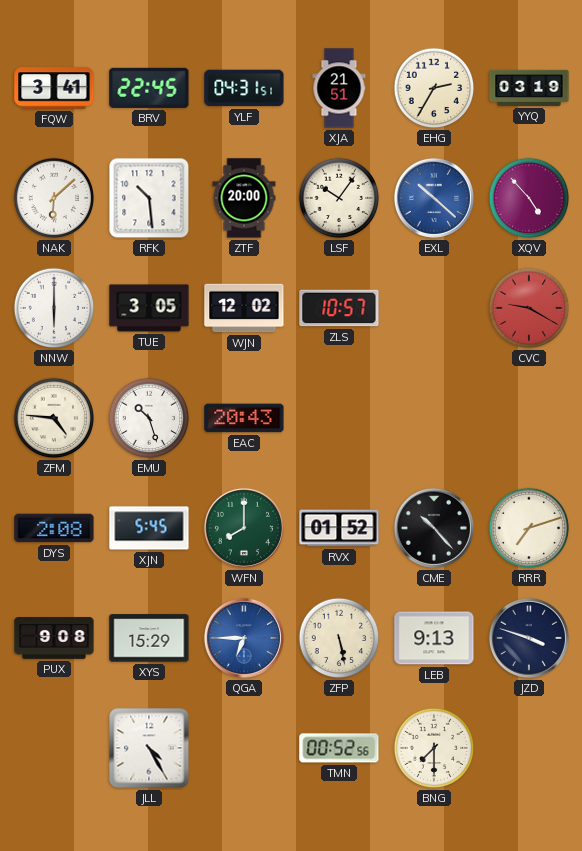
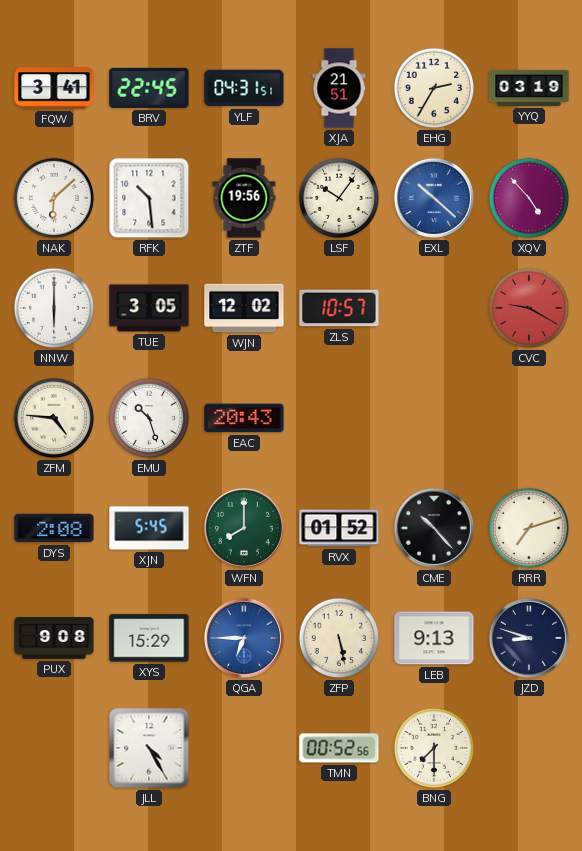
ZTF: 20:00 -> 19:56
JZD: 3:48 -> 8:48
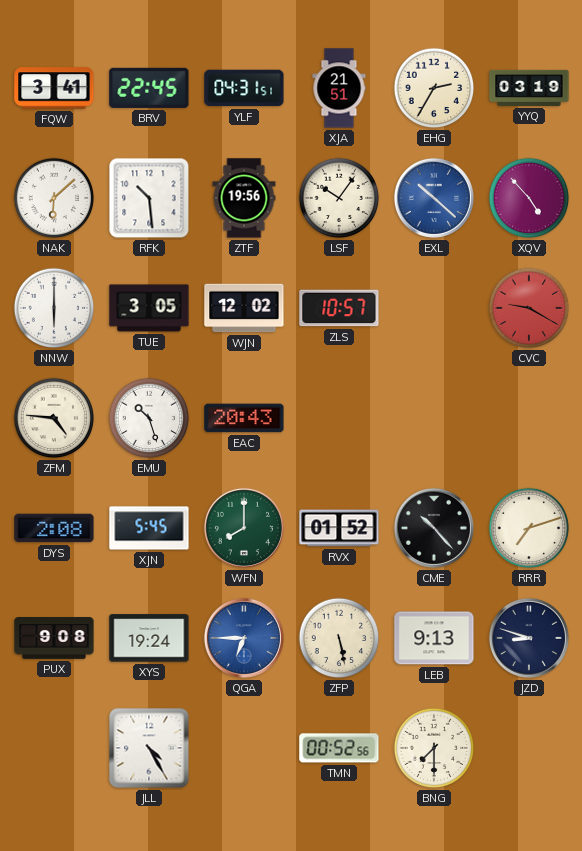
XYS: 15:29 -> 19:24
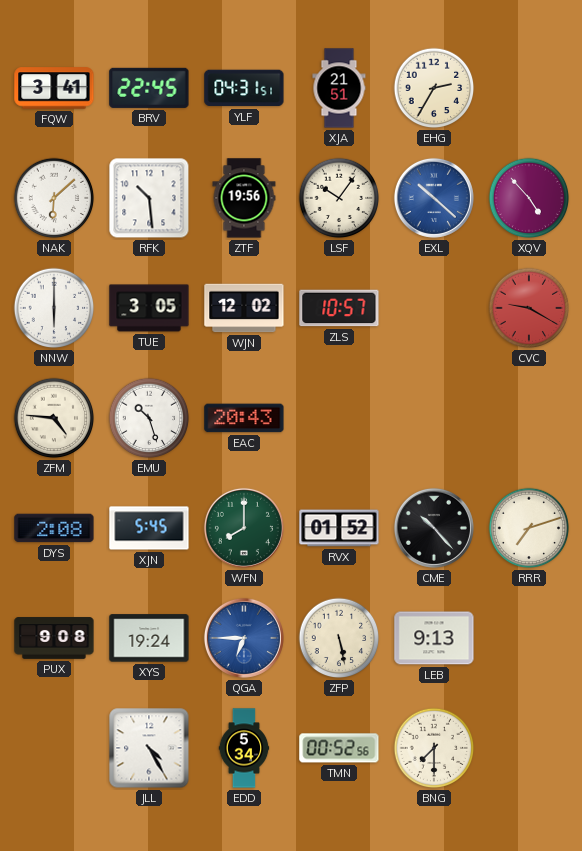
YYQ: 03:19 -> none
JZD: 8:48 -> none
EDD: none -> 5:34
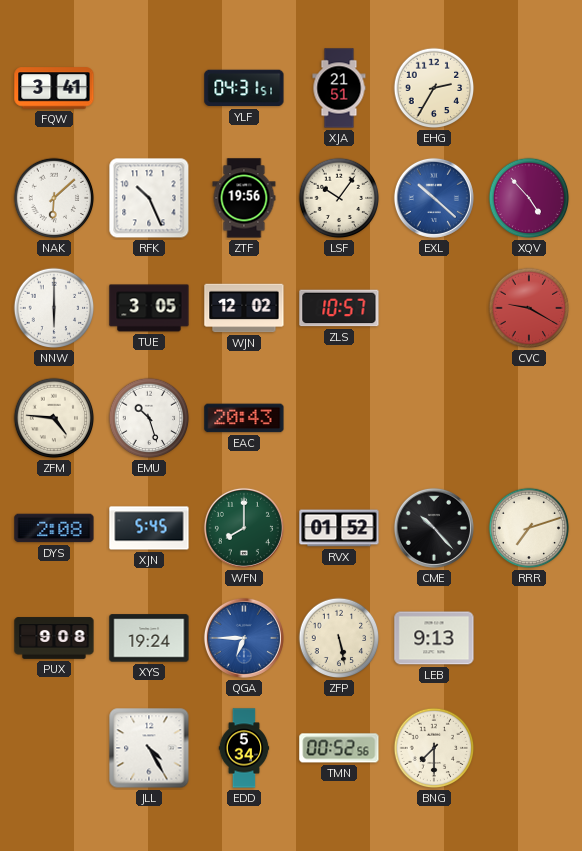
BRV: 22:45 -> none
RFK: 10:29 -> 10:26
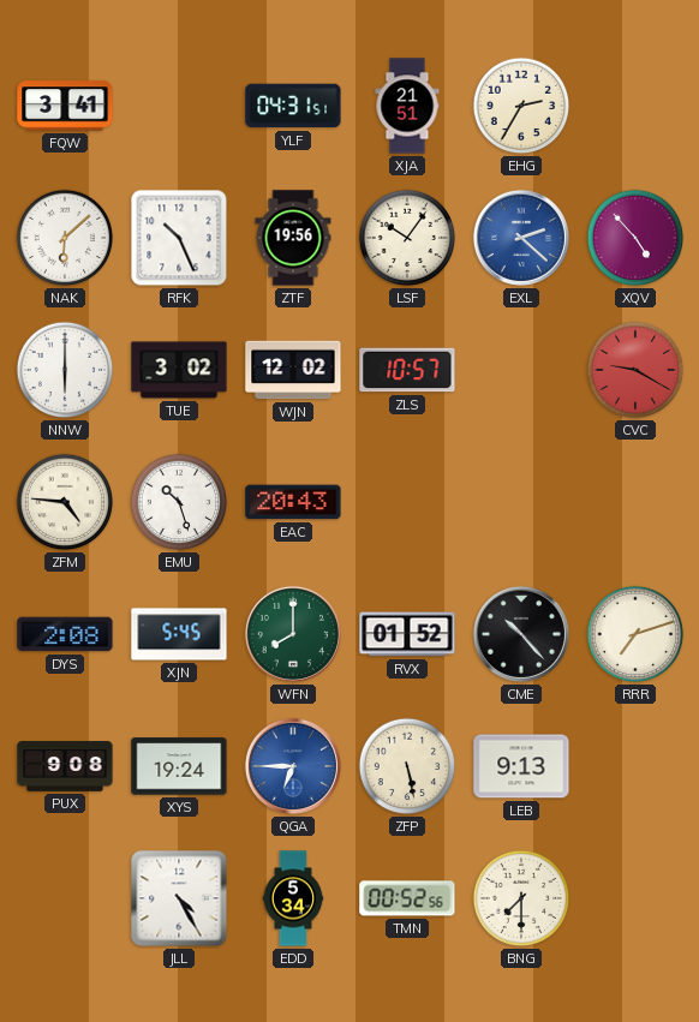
EXL: 10:22 -> 2:22
TUE: 3:05 -> 3:02
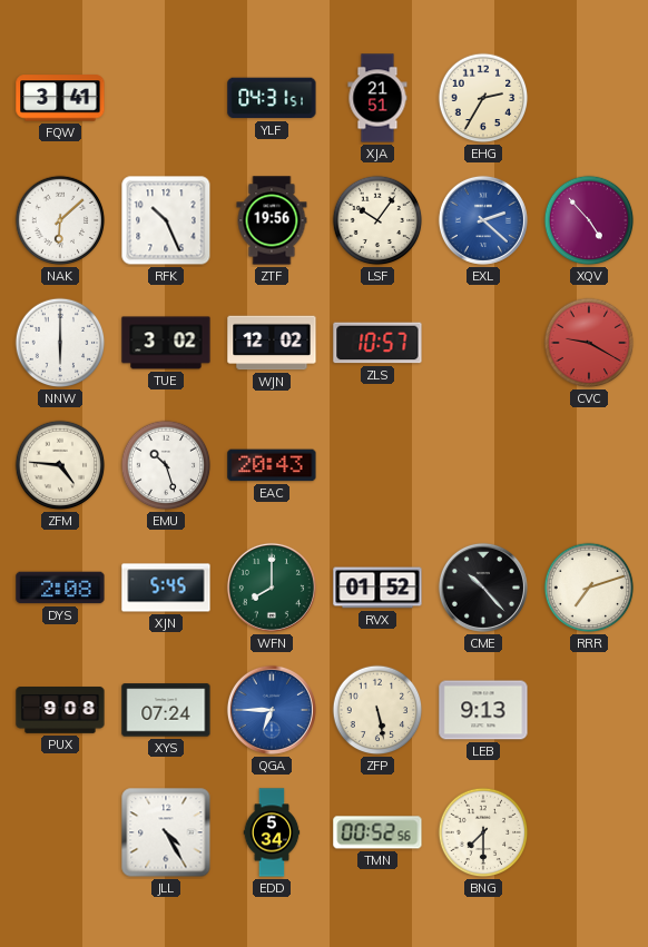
XYS: 19:24 -> 07:24
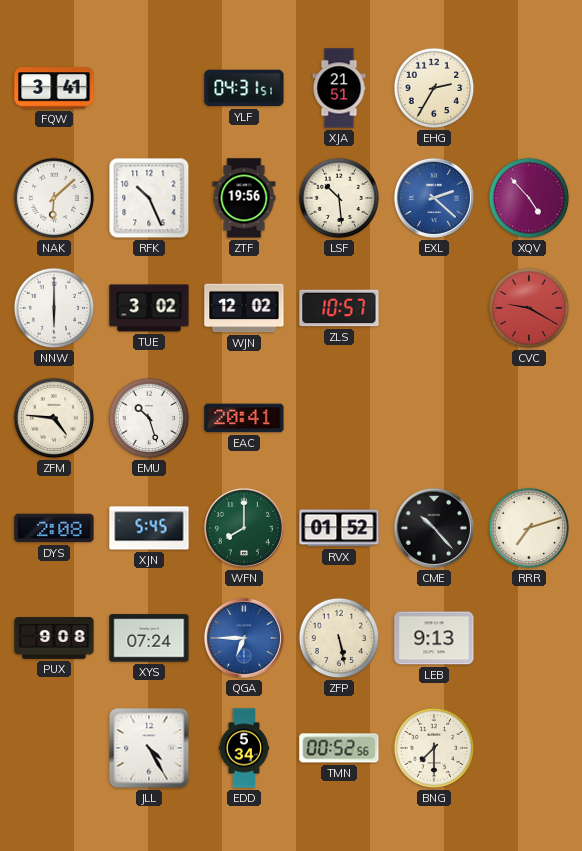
LSF: 10:06 -> 10:29
EAC: 20:43 -> 20:41
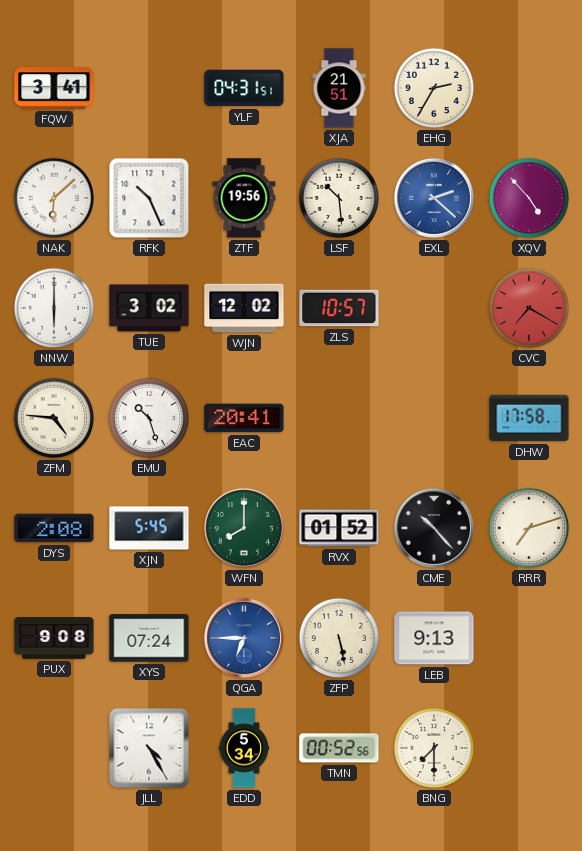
CVC: 9:20 -> 7:20
DHW: none -> 17:58
